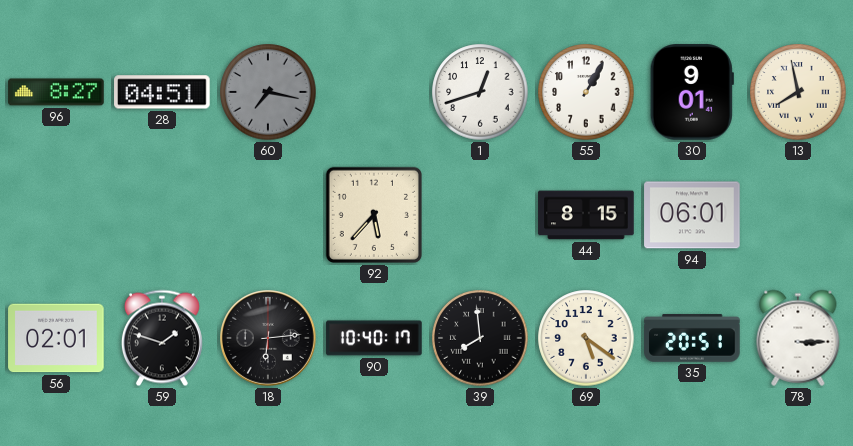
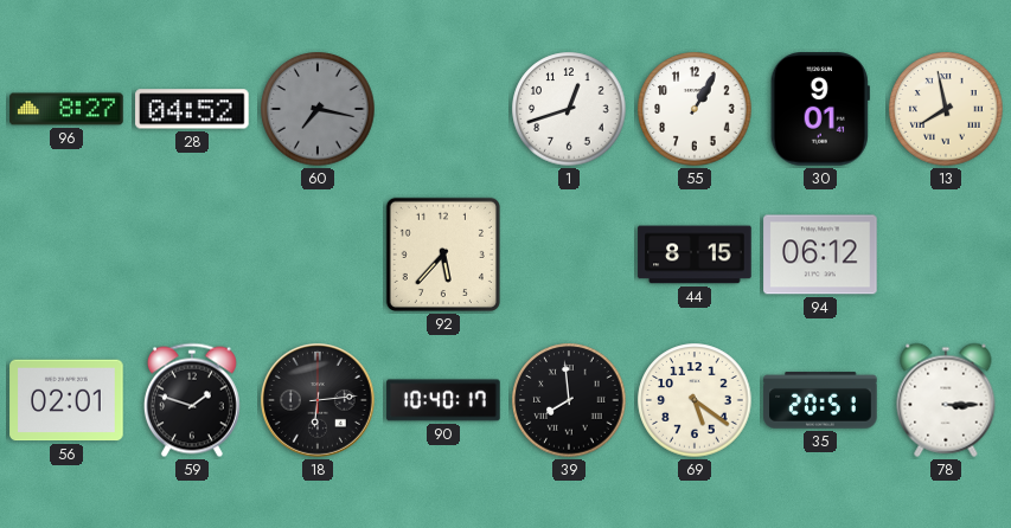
28: 04:51 -> 04:52
94: 06:01 -> 06:12
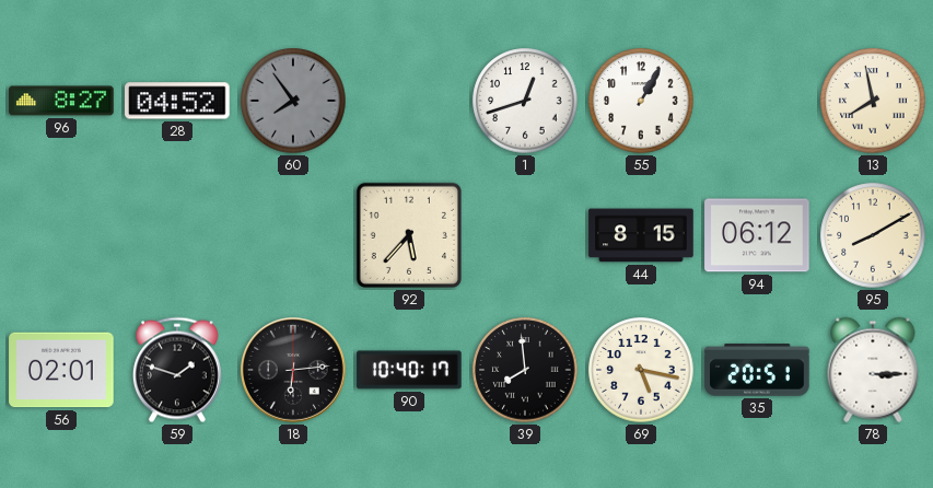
60: 7:17 -> 7:54
30: 9:01 -> none
95: none -> 8:10
69: 5:21 -> 5:17
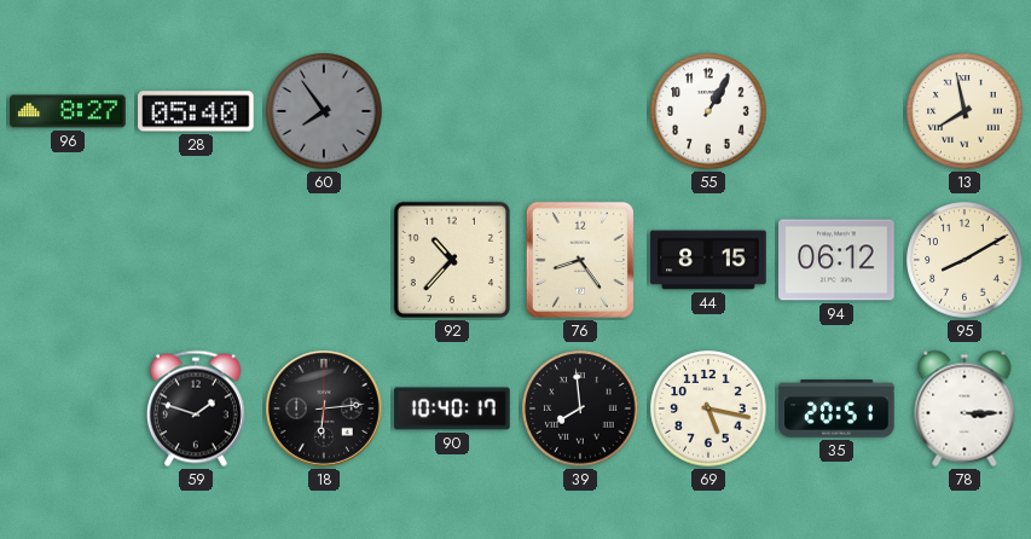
28: 04:52 -> 05:40
1: 12:42 -> none
92: 5:37 -> 10:37
76: none -> 8:24
56: 02:01 -> none
